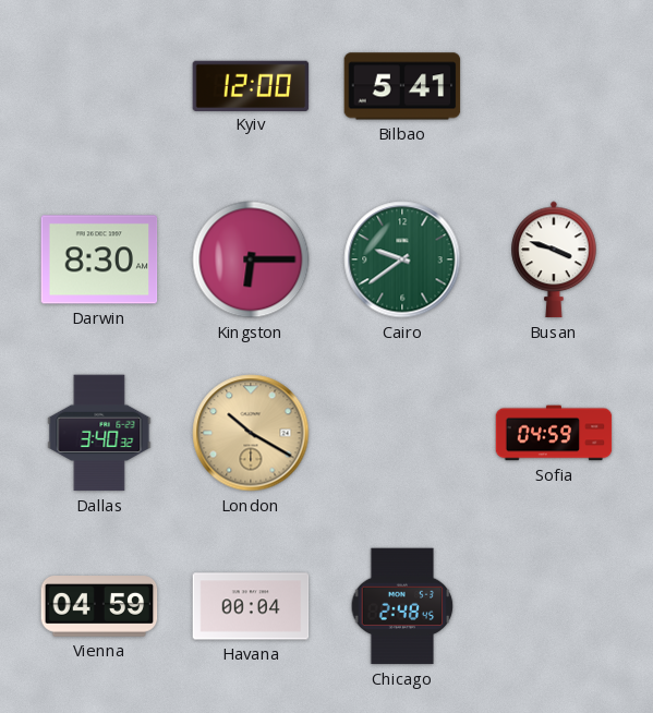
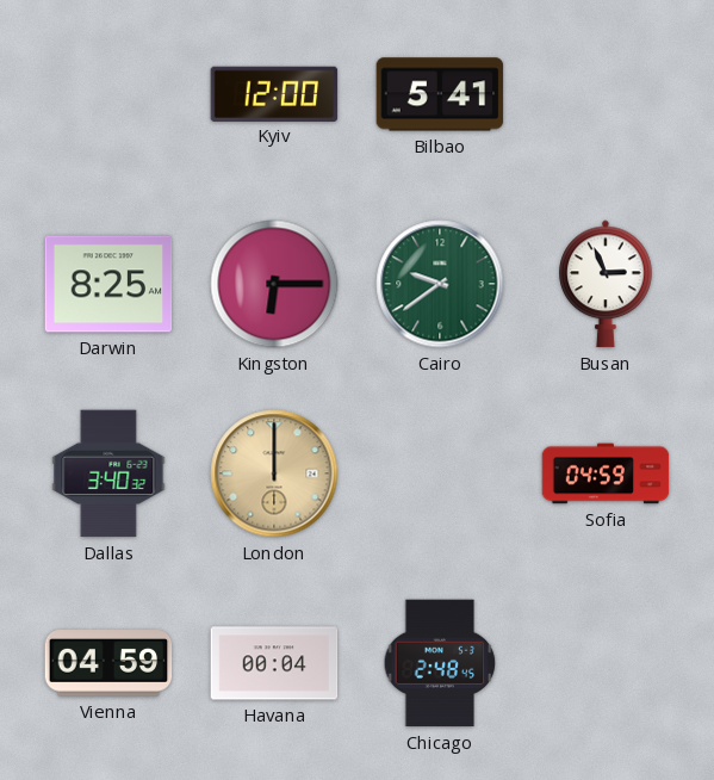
Darwin: 8:30 -> 8:25
Busan: 3:48 -> 2:56
London: 10:20 -> 12:00
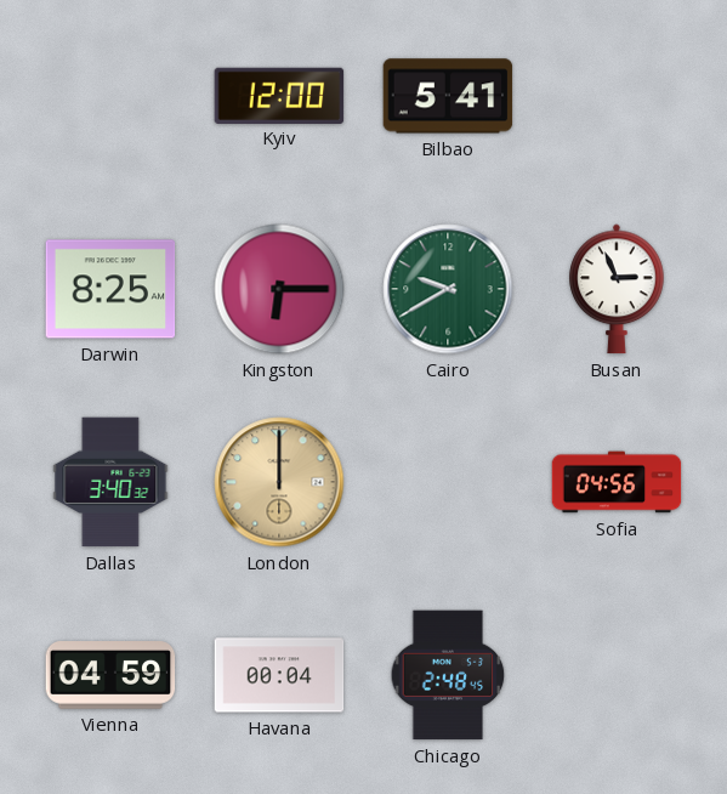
Cairo: 9:39 -> 9:40
Sofia: 04:59 -> 04:56
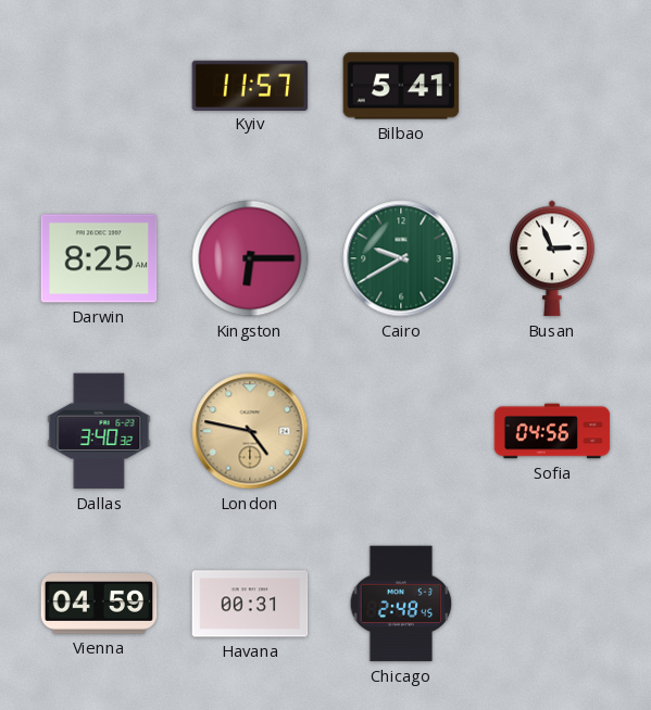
Kyiv: 12:00 -> 11:57
London: 12:00 -> 4:47
Havana: 00:04 -> 00:31
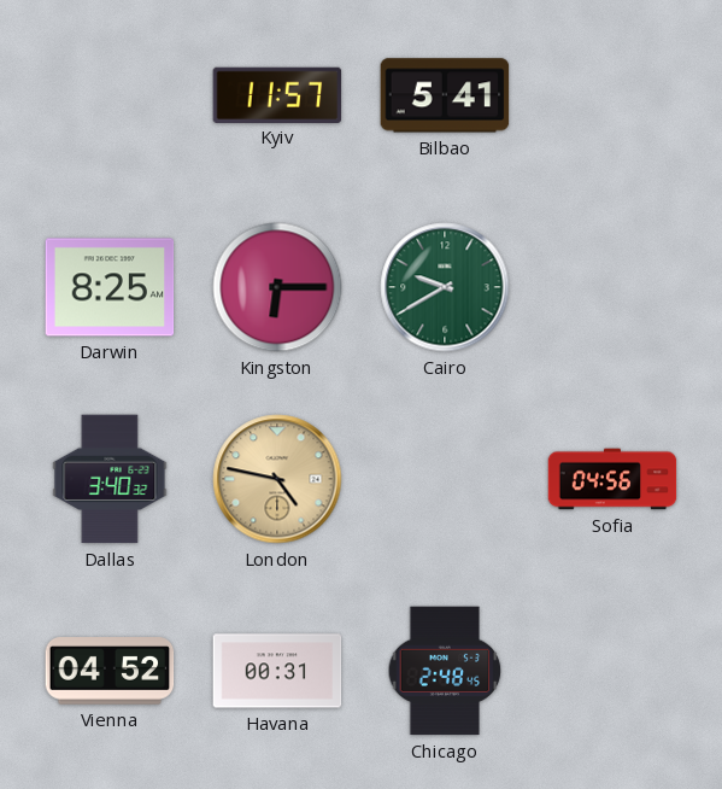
Busan: 2:56 -> none
Vienna: 04:59 -> 04:52
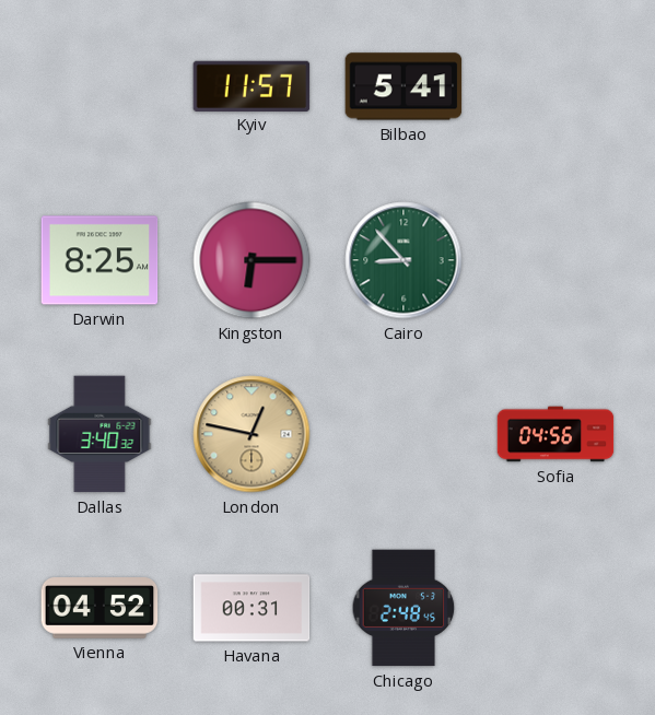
Cairo: 9:40 -> 8:53
London: 4:47 -> 12:47
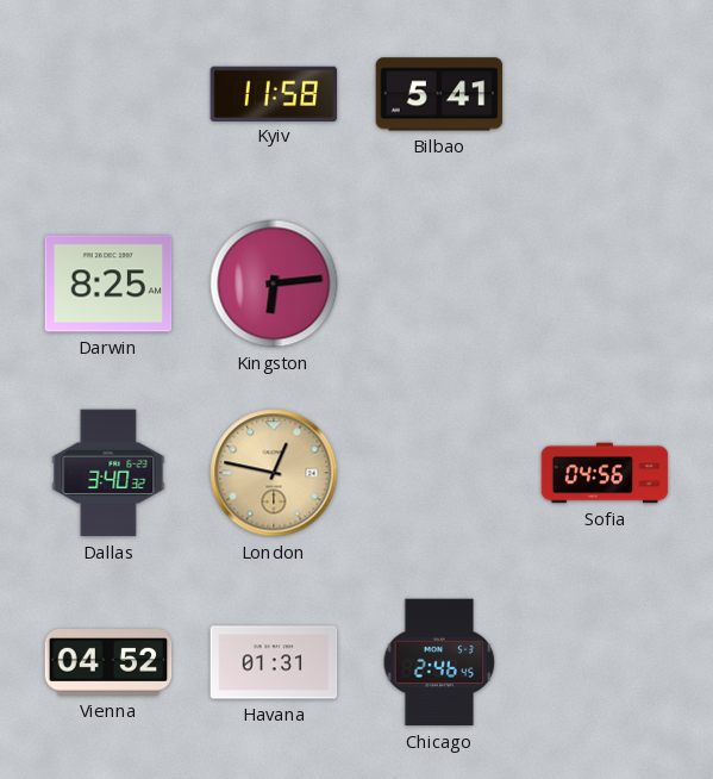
Kyiv: 11:57 -> 11:58
Kingston: 6:15 -> 6:14
Cairo: 8:53 -> none
Havana: 00:31 -> 01:31
Chicago: 2:48 -> 2:46
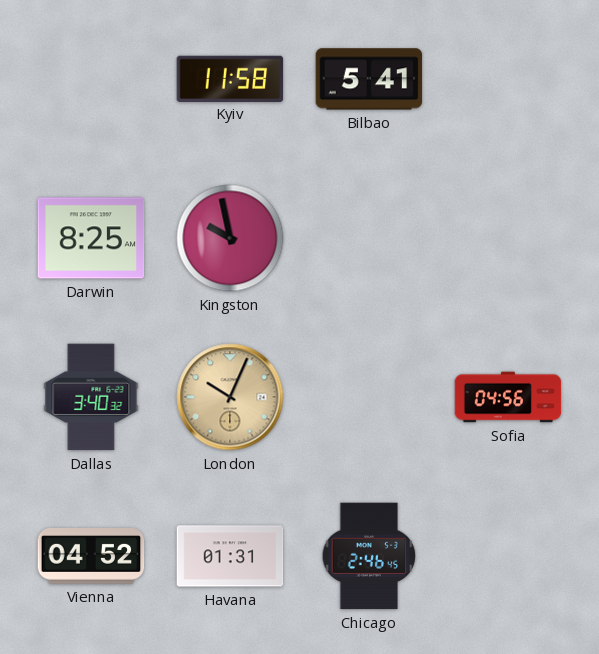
Kingston: 6:14 -> 9:58
London: 12:47 -> 10:04
